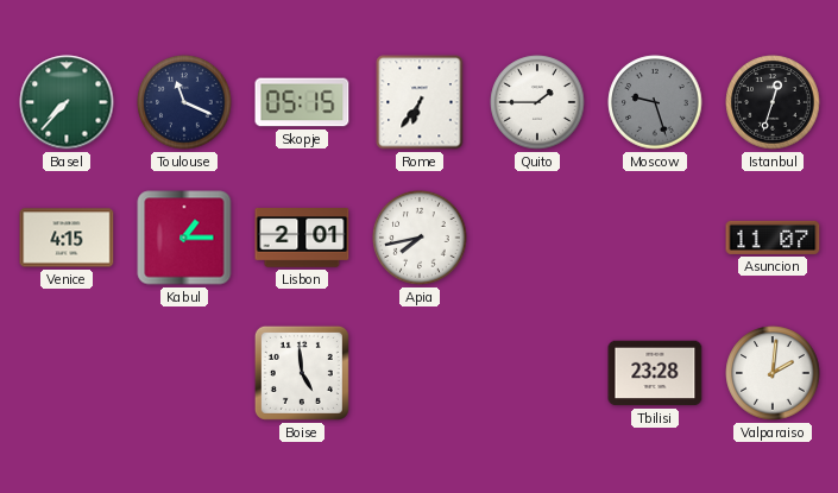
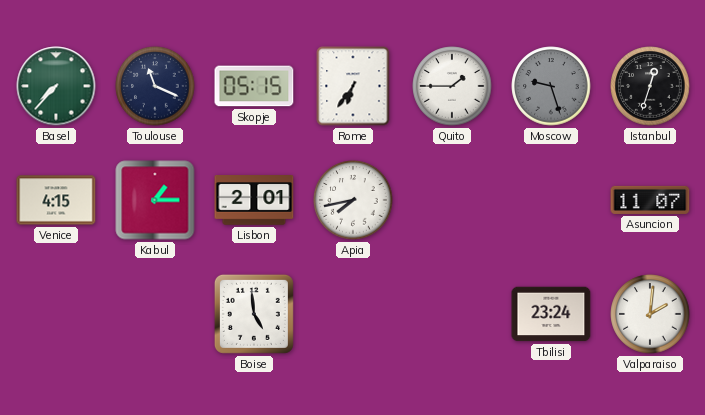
Tbilisi: 23:28 -> 23:24
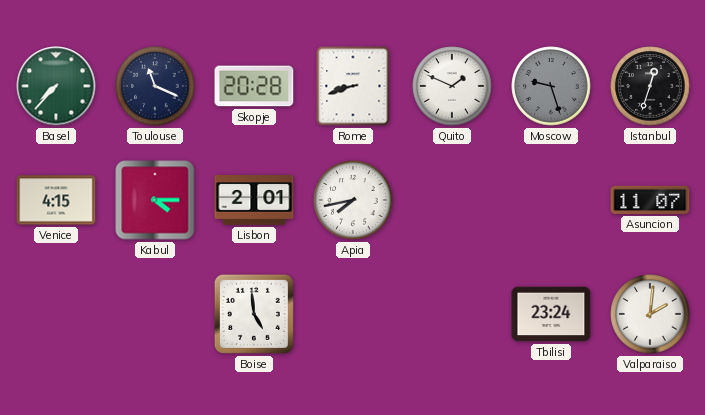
Skopje: 05:15 -> 20:28
Rome: 6:36 -> 8:42
Quito: 1:45 -> 1:49
Kabul: 1:15 -> 4:15
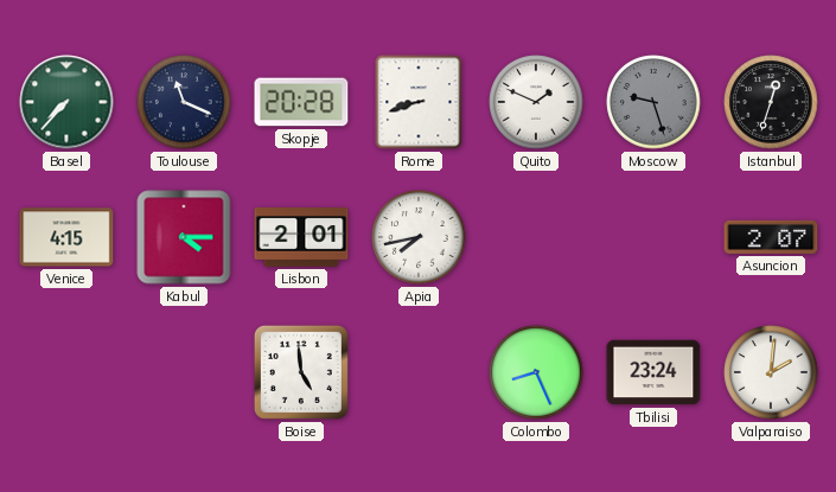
Asuncion: 11:07 -> 2:07
Colombo: none -> 8:26
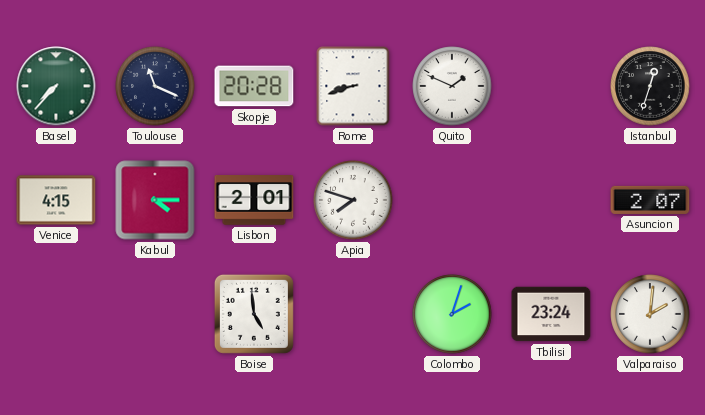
Moscow: 9:27 -> none
Apia: 7:43 -> 7:48
Colombo: 8:26 -> 2:03
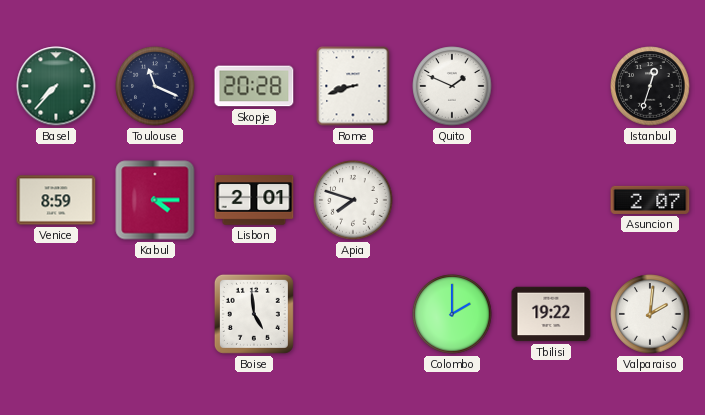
Venice: 4:15 -> 8:59
Colombo: 2:03 -> 2:00
Tbilisi: 23:24 -> 19:22
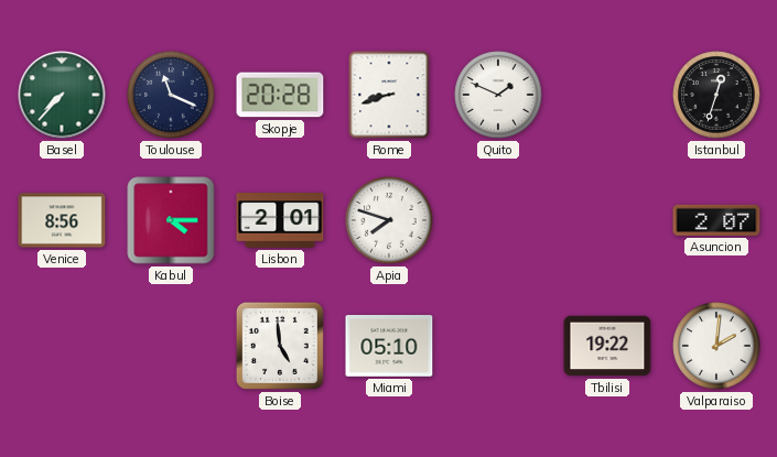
Venice: 8:59 -> 8:56
Miami: none -> 05:10
Colombo: 2:00 -> none
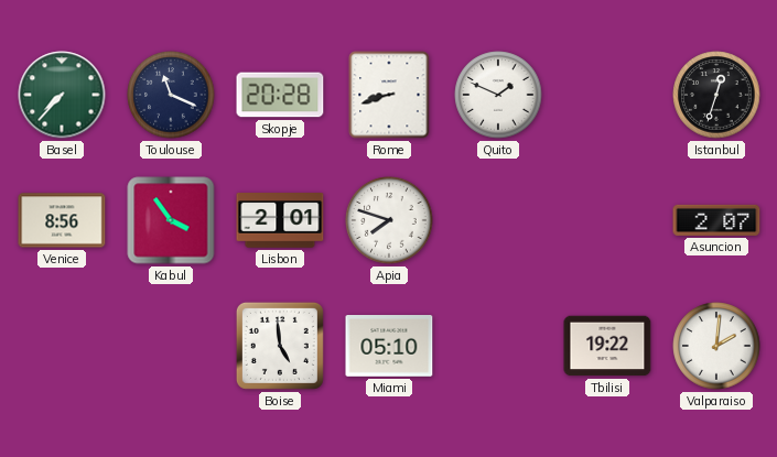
Kabul: 4:15 -> 3:54
